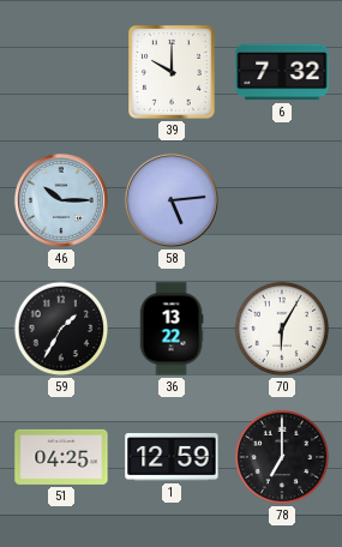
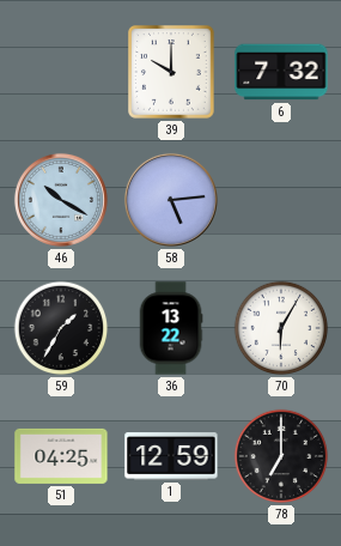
46: 10:15 -> 10:20
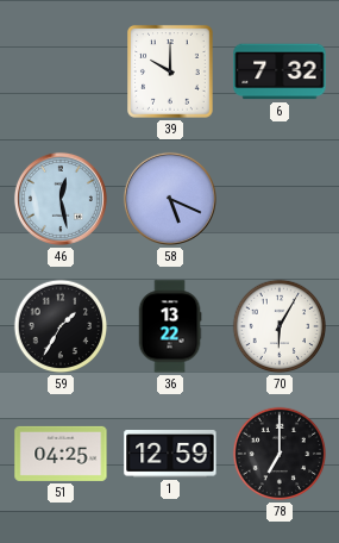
46: 10:20 -> 12:28
58: 5:14 -> 5:19
